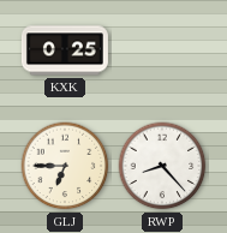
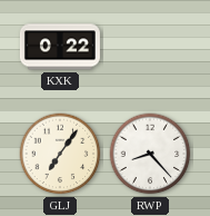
KXK: 0:25 -> 0:22
GLJ: 6:45 -> 7:06
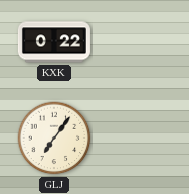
RWP: 8:23 -> none
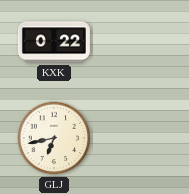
GLJ: 7:06 -> 6:43
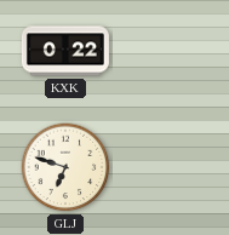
GLJ: 6:43 -> 6:48
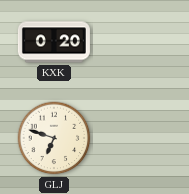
KXK: 0:22 -> 0:20
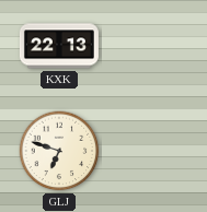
KXK: 0:20 -> 22:13
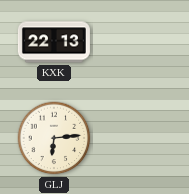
GLJ: 6:48 -> 6:14
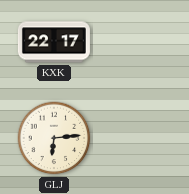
KXK: 22:13 -> 22:17
